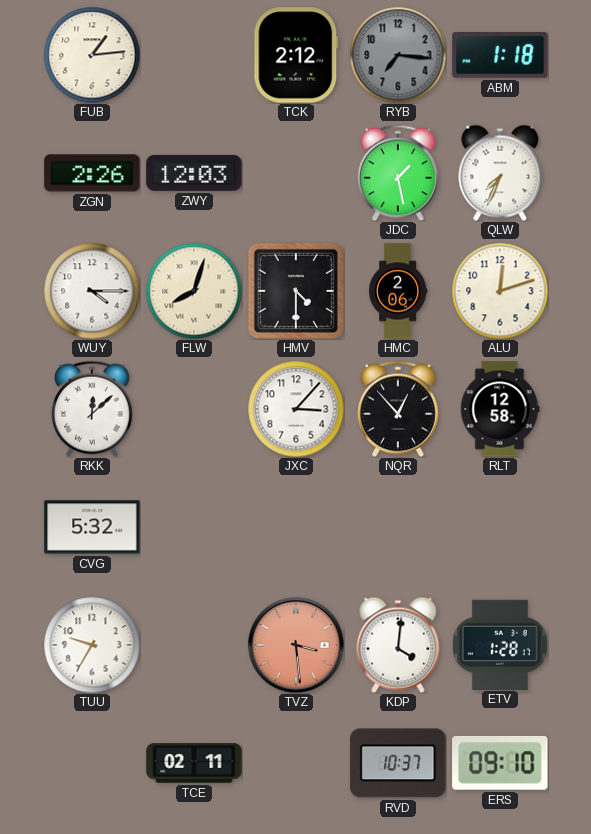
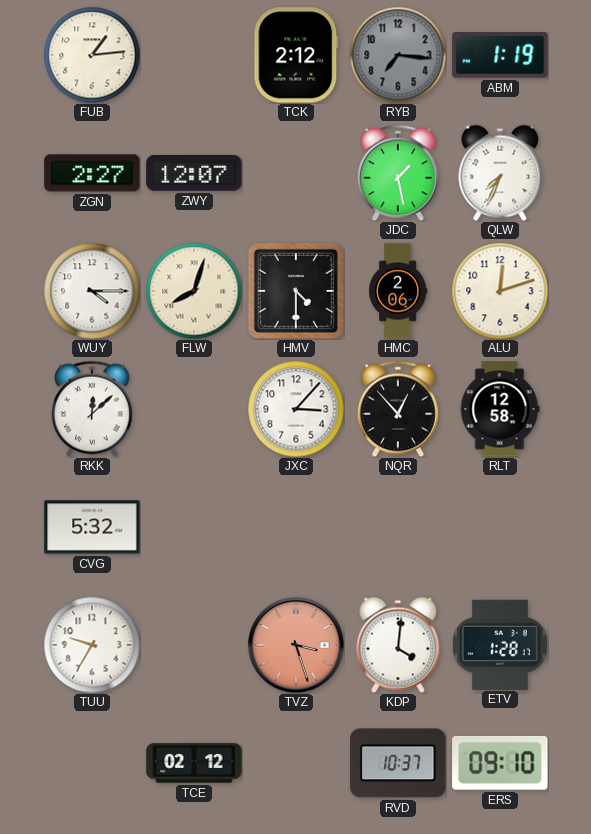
ABM: 1:18 -> 1:19
ZGN: 2:26 -> 2:27
ZWY: 12:03 -> 12:07
TVZ: 3:29 -> 3:27
TCE: 02:11 -> 02:12
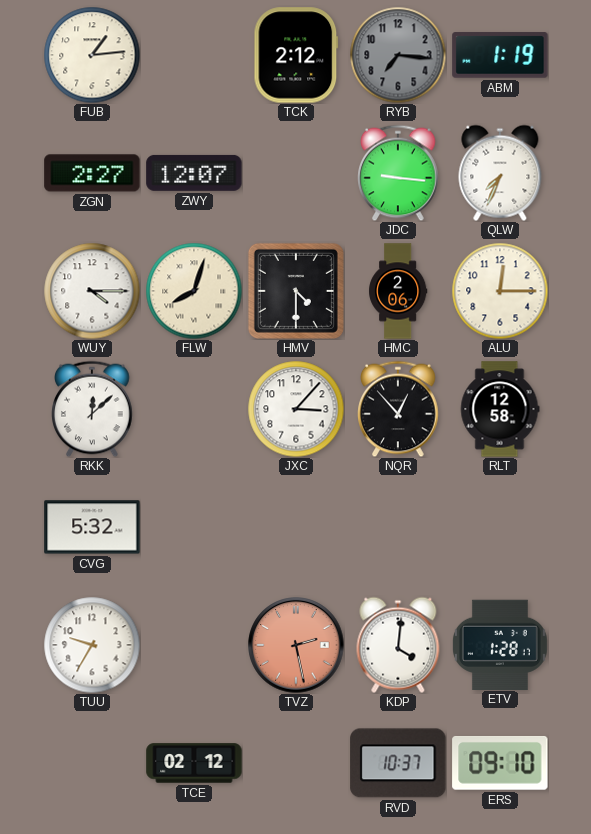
JDC: 1:28 -> 9:16
ALU: 12:12 -> 12:15
TVZ: 3:27 -> 2:28
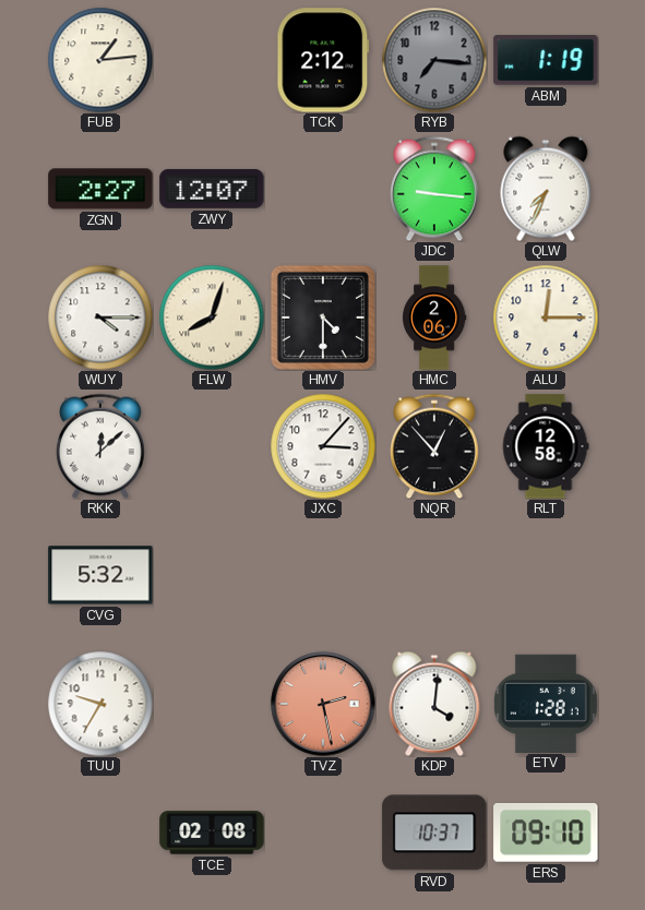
TCE: 02:12 -> 02:08
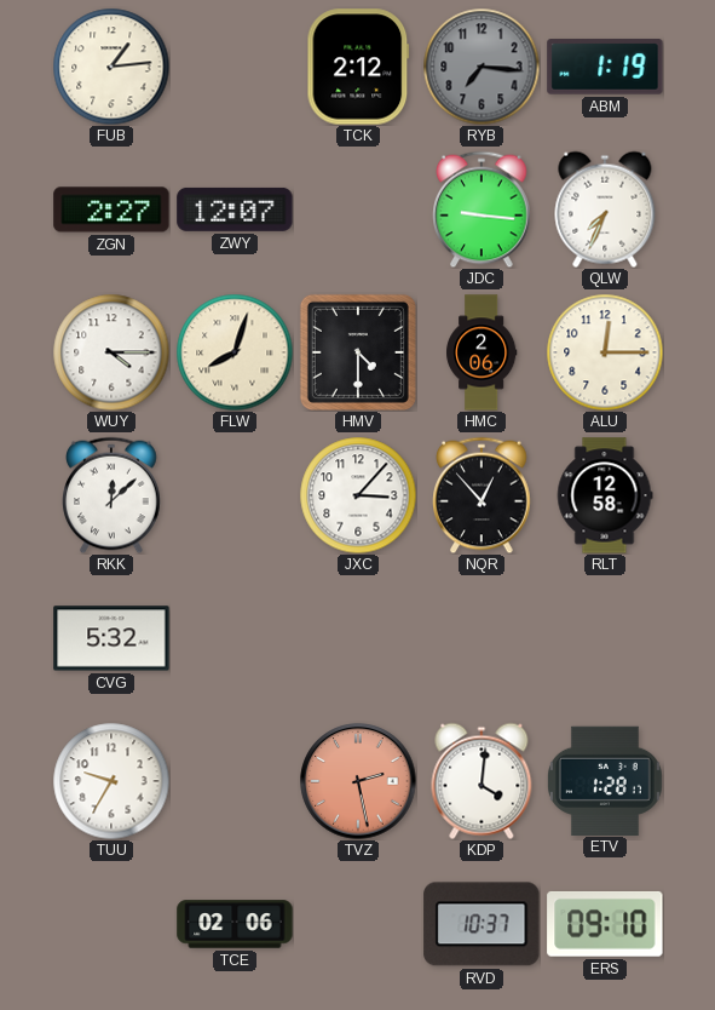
TCE: 02:08 -> 02:06
